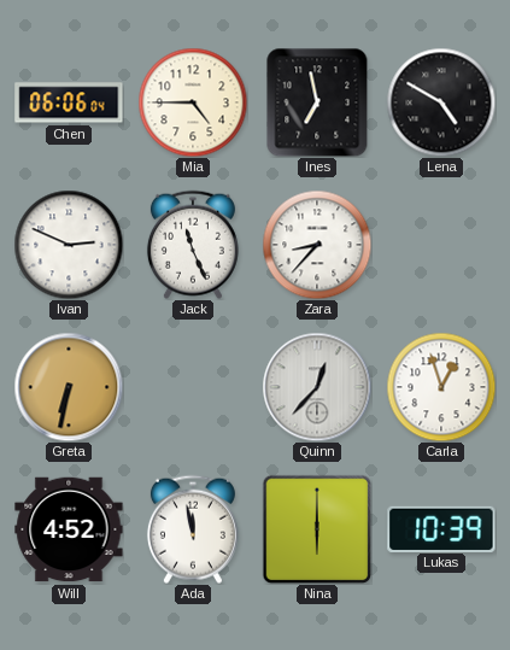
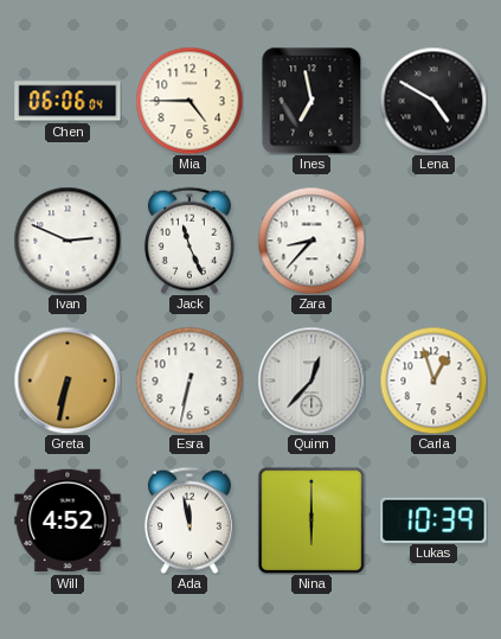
Esra: none -> 6:32
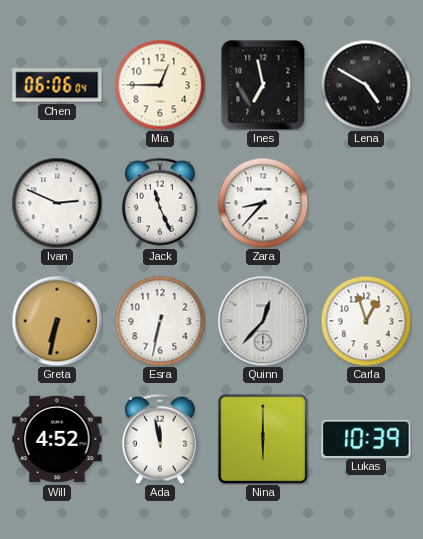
Mia: 4:45 -> 12:45
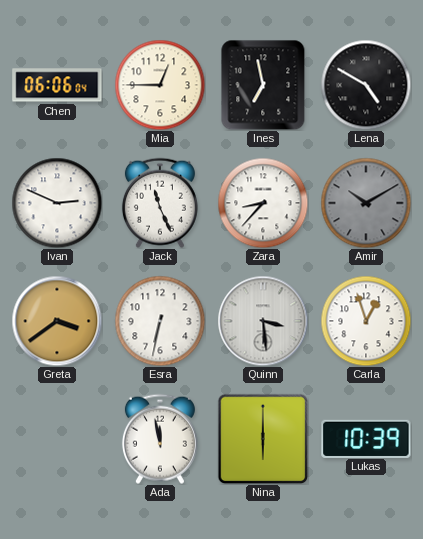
Amir: none -> 10:10
Greta: 6:32 -> 3:39
Quinn: 12:37 -> 3:29
Will: 4:52 -> none
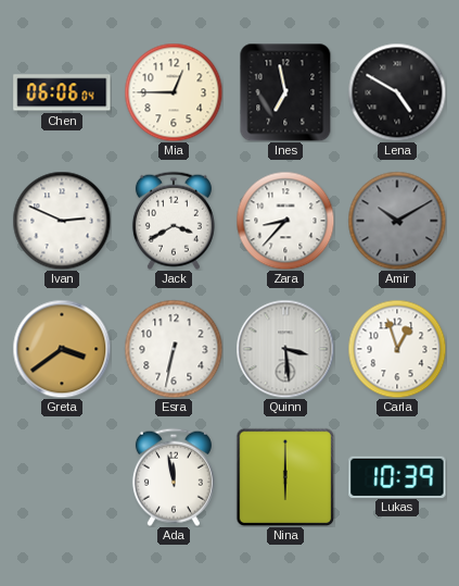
Jack: 11:26 -> 3:40
